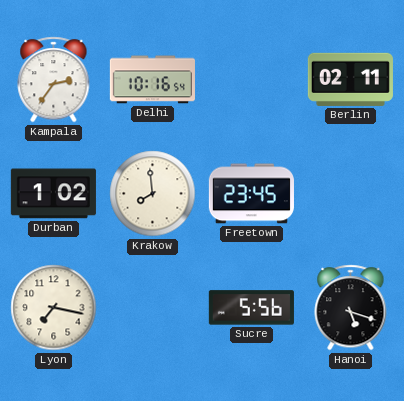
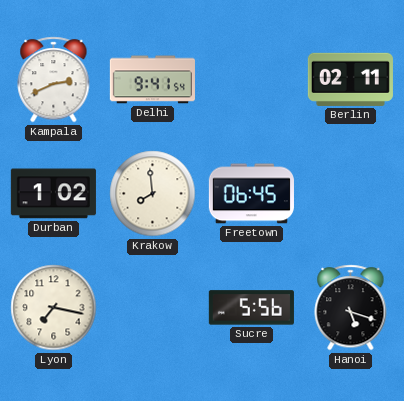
Kampala: 2:36 -> 2:41
Delhi: 10:16 -> 9:41
Freetown: 23:45 -> 06:45
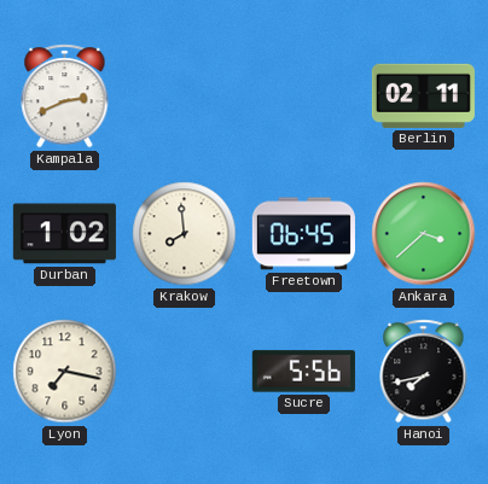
Delhi: 9:41 -> none
Ankara: none -> 3:38
Hanoi: 5:18 -> 7:43
